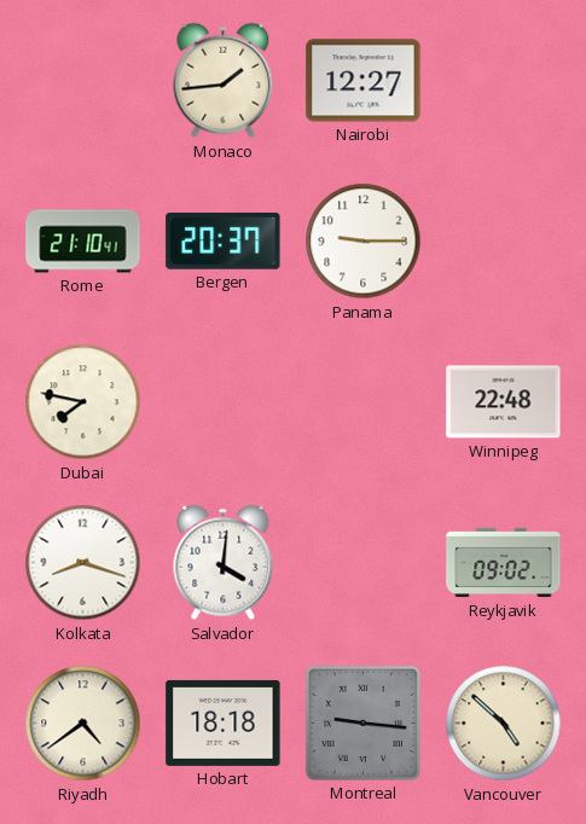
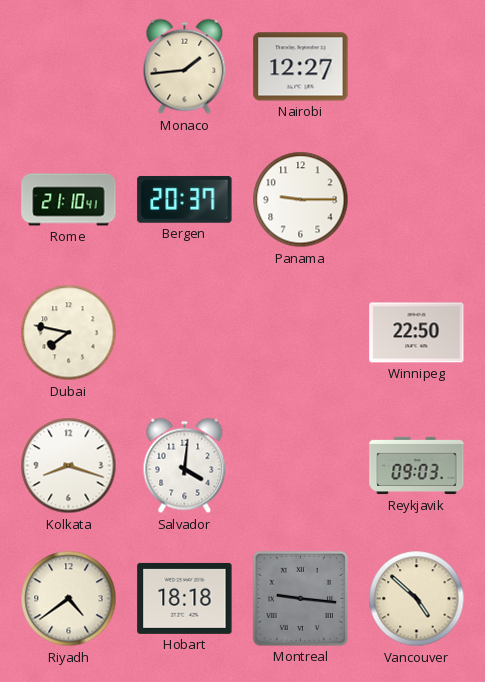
Winnipeg: 22:48 -> 22:50
Reykjavik: 09:02 -> 09:03
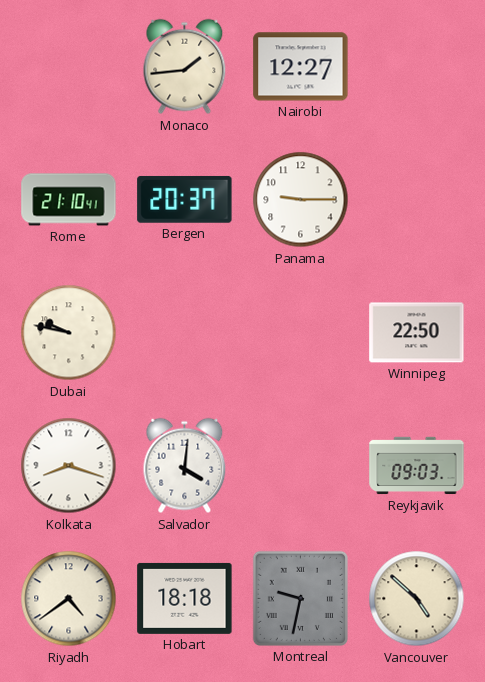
Dubai: 7:47 -> 9:47
Montreal: 9:16 -> 9:32
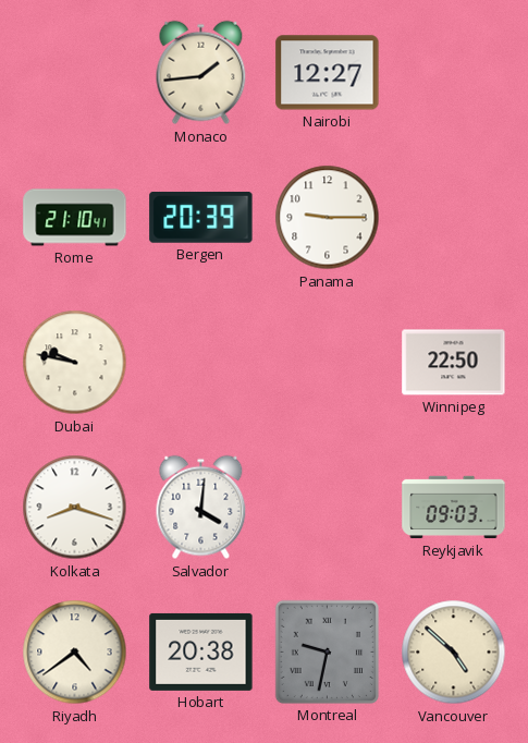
Bergen: 20:37 -> 20:39
Hobart: 18:18 -> 20:38
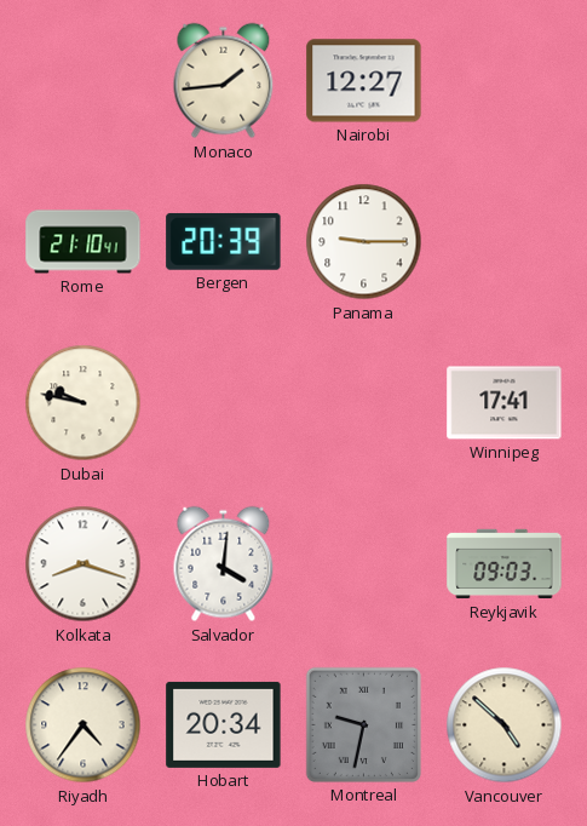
Winnipeg: 22:50 -> 17:41
Riyadh: 4:39 -> 4:36
Hobart: 20:38 -> 20:34
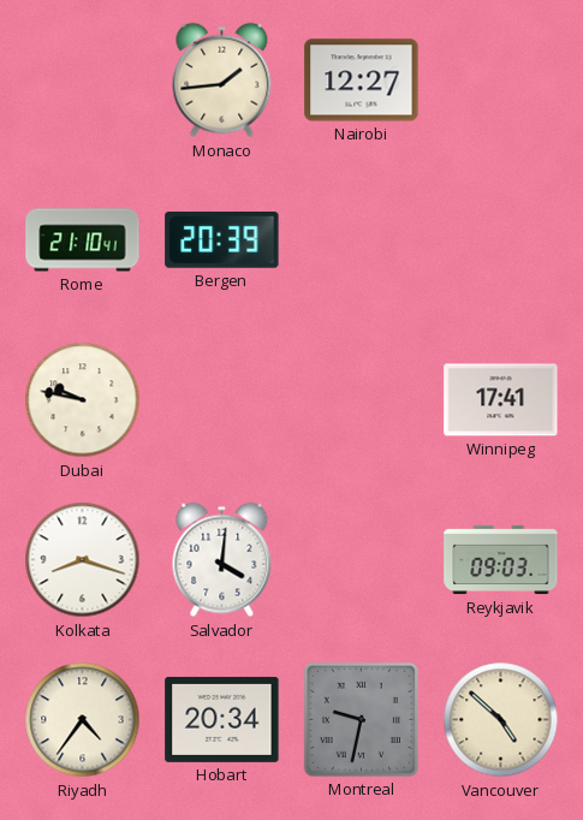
Panama: 9:15 -> none
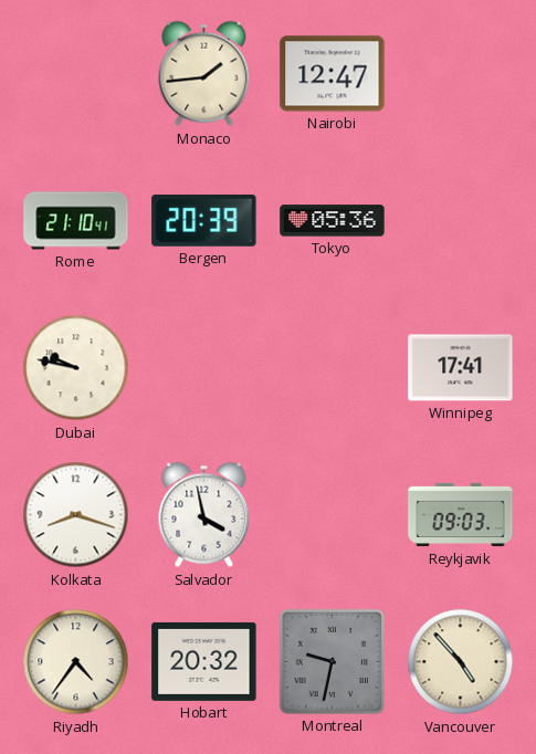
Nairobi: 12:27 -> 12:47
Tokyo: none -> 05:36
Salvador: 4:01 -> 3:58
Hobart: 20:34 -> 20:32
Vancouver: 4:52 -> 4:53
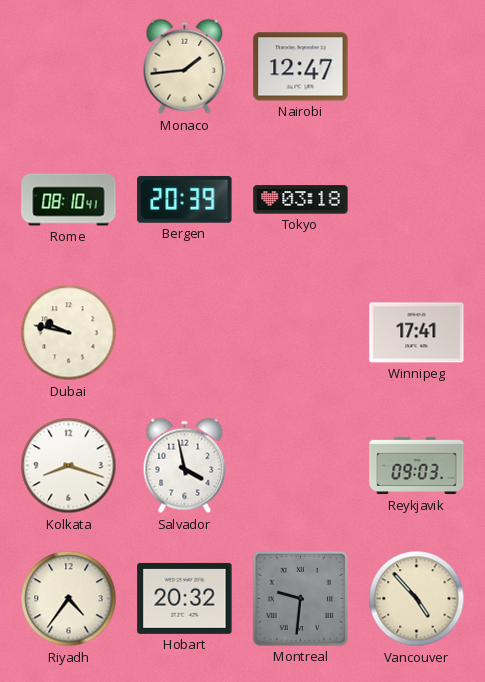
Rome: 21:10 -> 08:10
Tokyo: 05:36 -> 03:18
Montreal: 9:32 -> 9:31
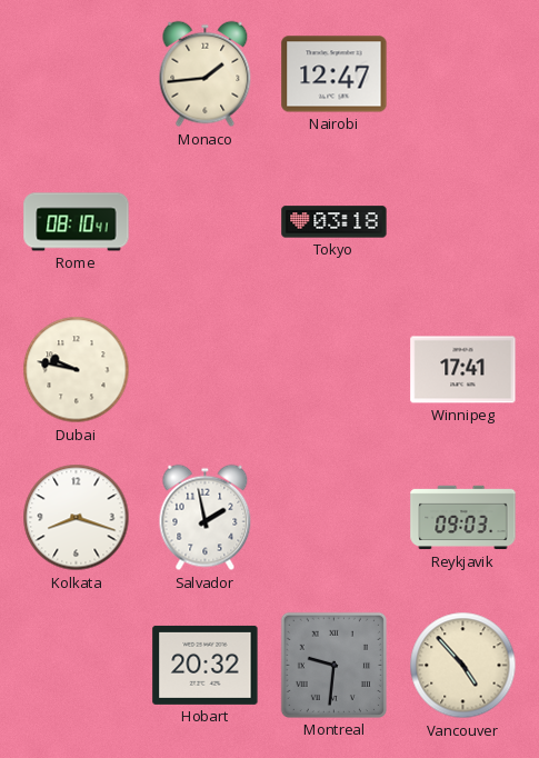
Bergen: 20:39 -> none
Salvador: 3:58 -> 1:58
Riyadh: 4:36 -> none
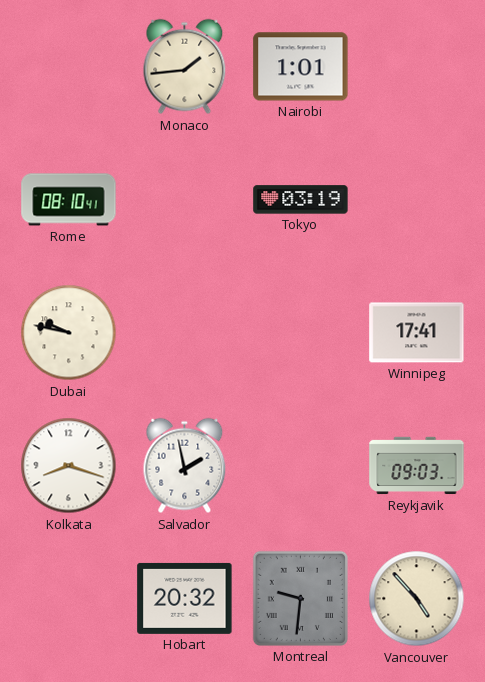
Nairobi: 12:47 -> 1:01
Tokyo: 03:18 -> 03:19
